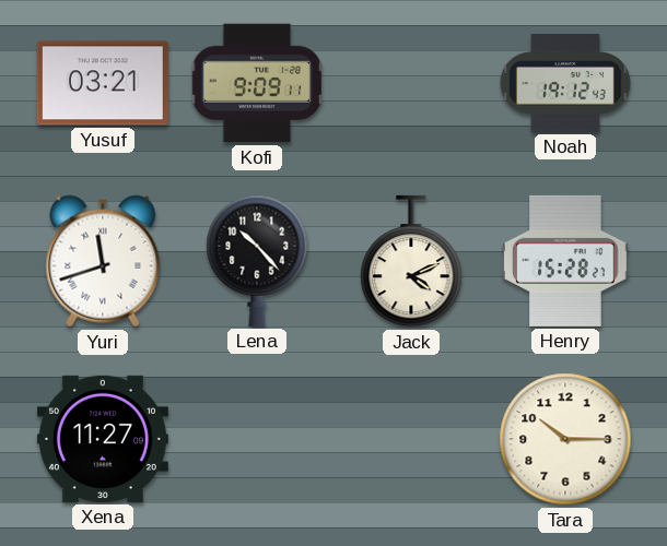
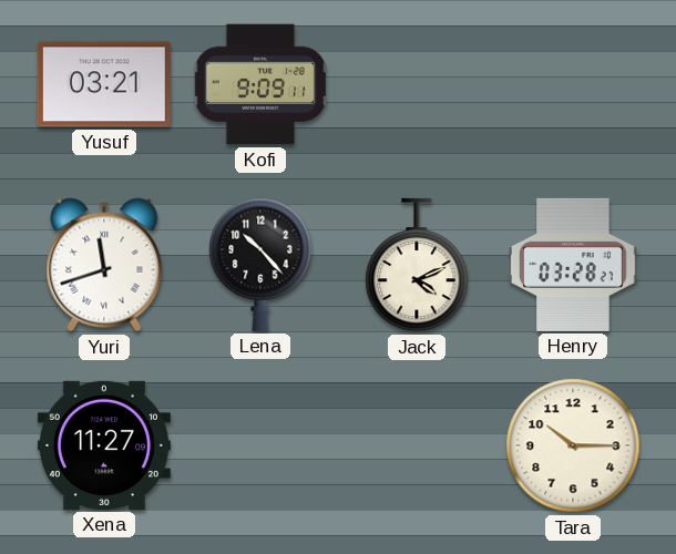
Noah: 19:12 -> none
Henry: 15:28 -> 03:28
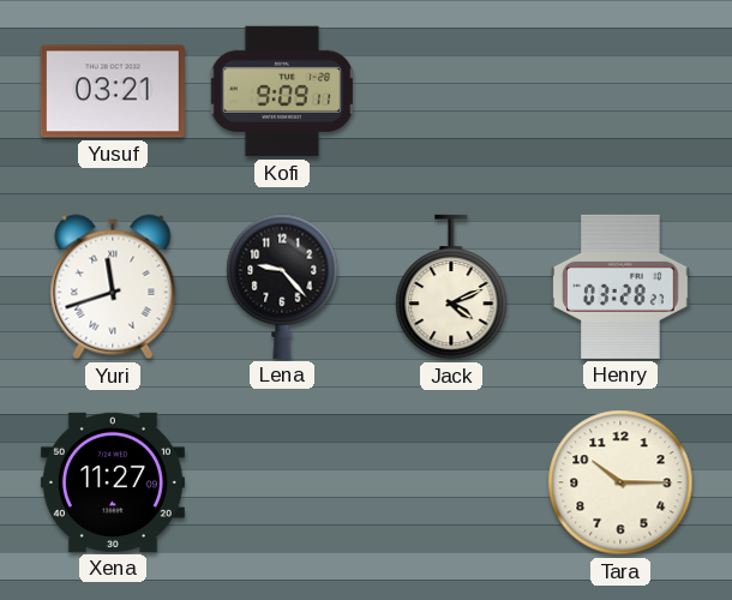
Lena: 10:23 -> 9:23
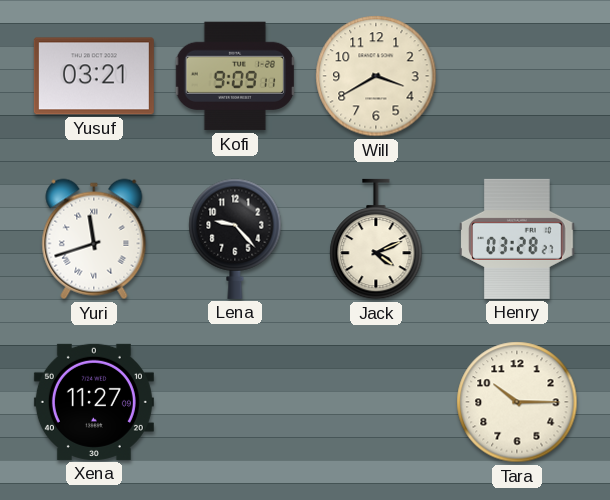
Will: none -> 3:40
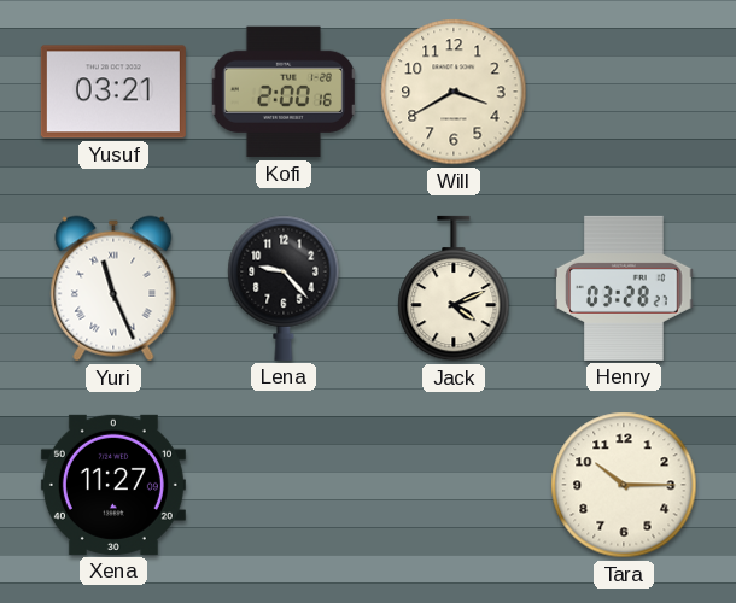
Kofi: 9:09 -> 2:00
Yuri: 11:42 -> 11:26
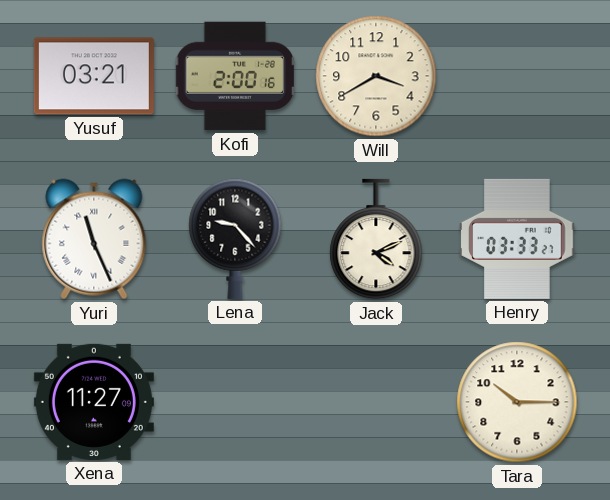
Henry: 03:28 -> 03:33
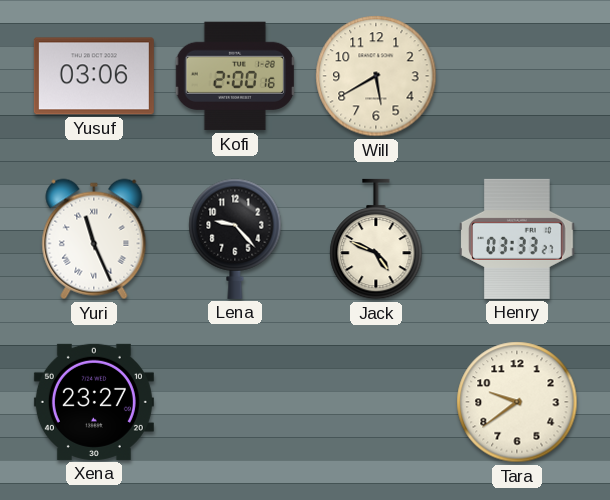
Yusuf: 03:21 -> 03:06
Will: 3:40 -> 5:40
Jack: 4:11 -> 4:49
Xena: 11:27 -> 23:27
Tara: 10:15 -> 9:39
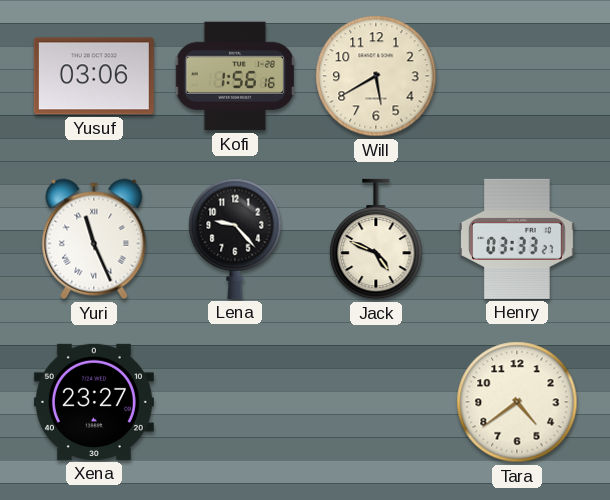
Kofi: 2:00 -> 1:56
Tara: 9:39 -> 4:39
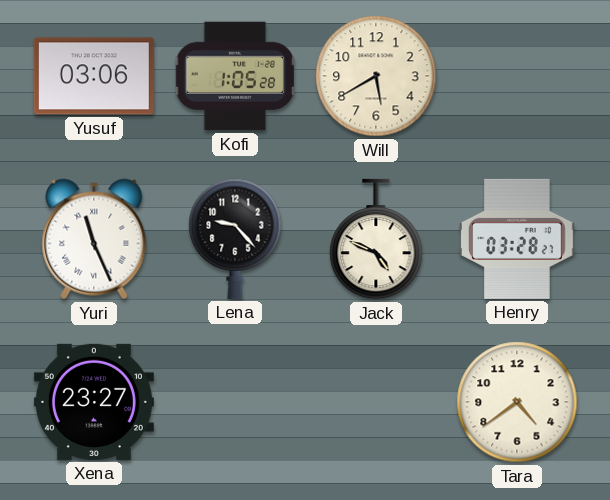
Kofi: 1:56 -> 1:05
Henry: 03:33 -> 03:28
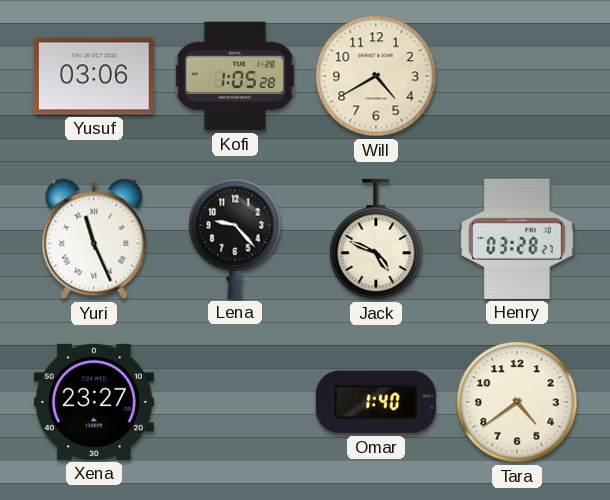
Will: 5:40 -> 4:40
Omar: none -> 1:40
